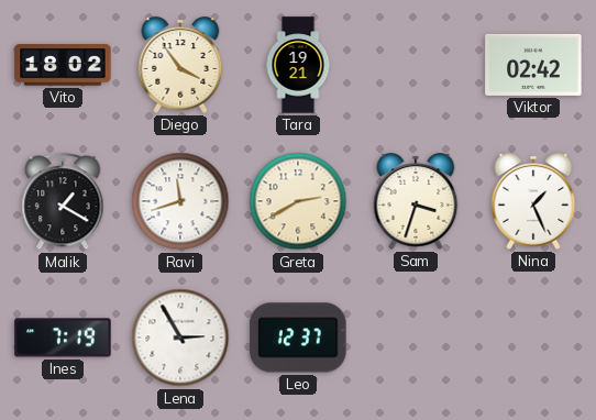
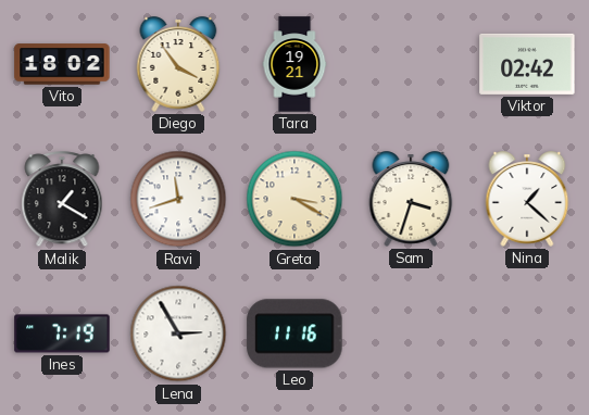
Greta: 2:40 -> 3:20
Nina: 1:26 -> 1:22
Leo: 12:37 -> 11:16
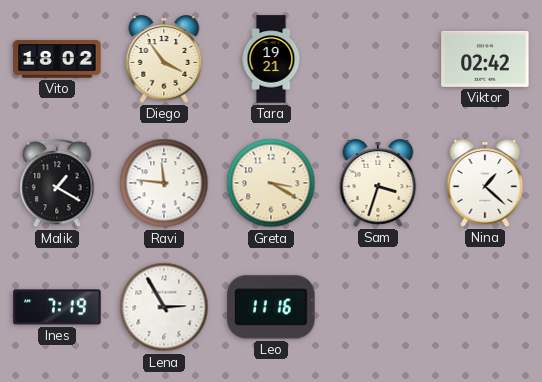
Ravi: 11:42 -> 11:46
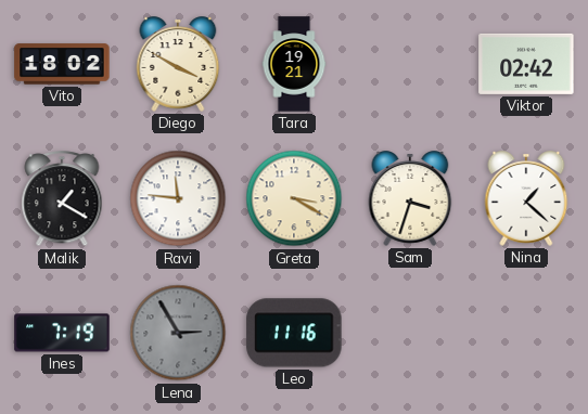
Diego: 3:54 -> 3:50
Lena dial: white -> grey
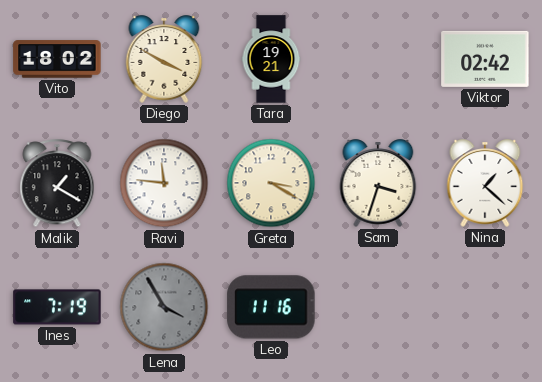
Lena: 2:55 -> 3:55
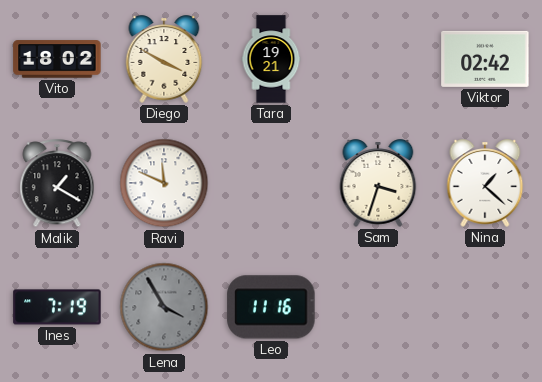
Ravi: 11:46 -> 11:49
Greta: 3:20 -> none
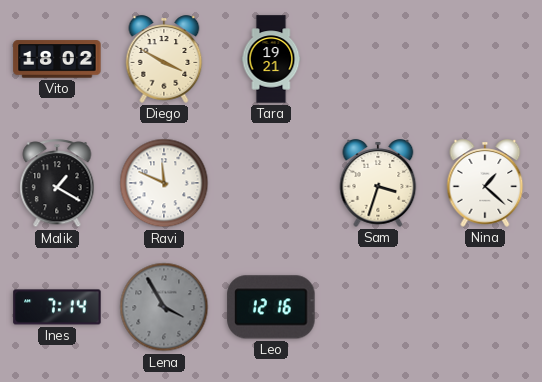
Viktor: 02:42 -> none
Ines: 7:19 -> 7:14
Leo: 11:16 -> 12:16
